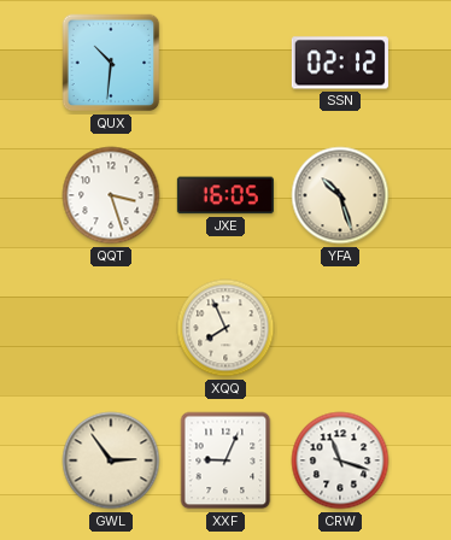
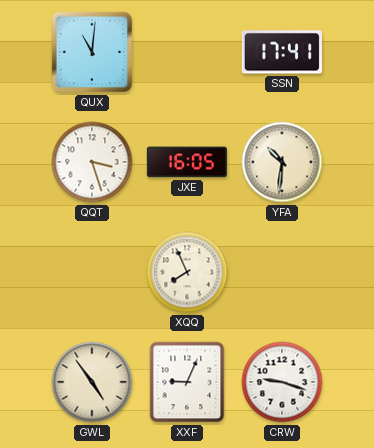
QUX: 10:31 -> 11:01
SSN: 02:12 -> 17:41
YFA: 10:27 -> 10:31
GWL: 2:54 -> 4:54
CRW: 11:18 -> 9:18
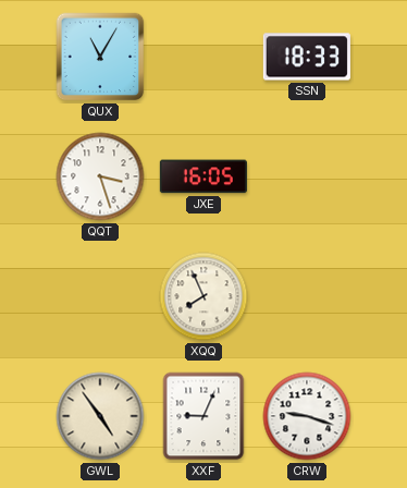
QUX: 11:01 -> 11:05
SSN: 17:41 -> 18:33
YFA: 10:31 -> none
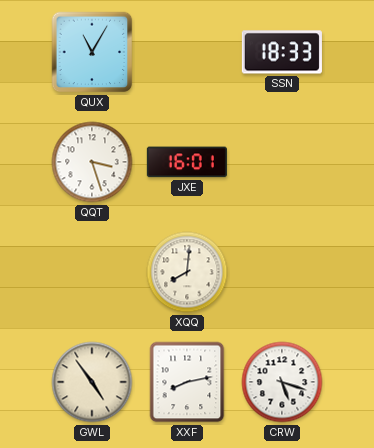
JXE: 16:05 -> 16:01
XQQ: 7:56 -> 8:01
XXF: 9:04 -> 8:13
CRW: 9:18 -> 5:18
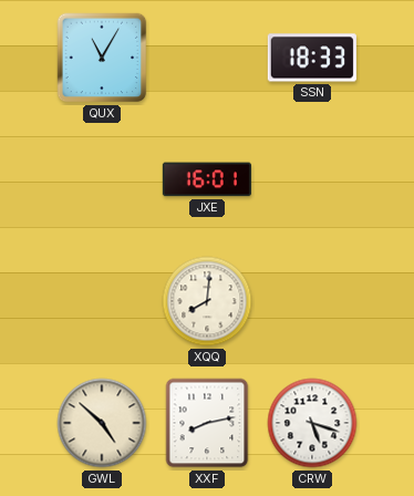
QQT: 3:27 -> none
GWL: 4:54 -> 4:52
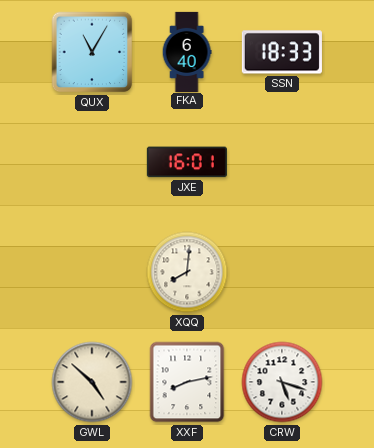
FKA: none -> 6:40
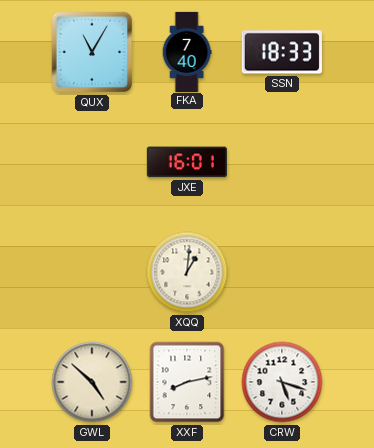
FKA: 6:40 -> 7:40
XQQ: 8:01 -> 1:01
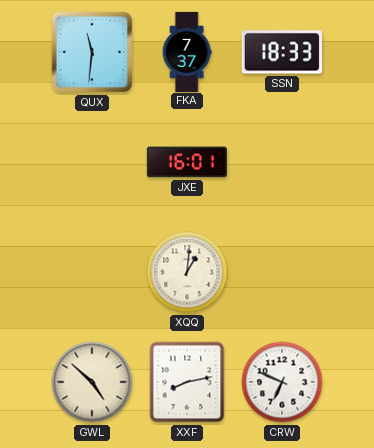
QUX: 11:05 -> 11:31
FKA: 7:40 -> 7:37
CRW: 5:18 -> 6:49
